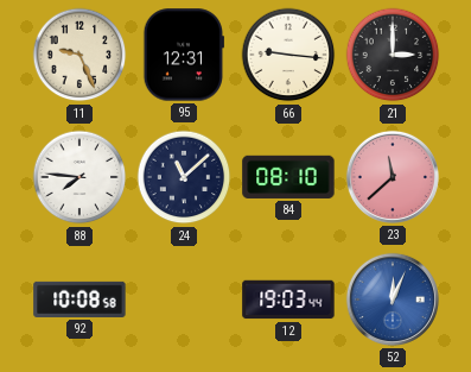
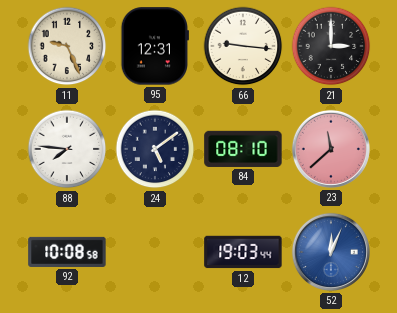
24: 11:08 -> 5:09
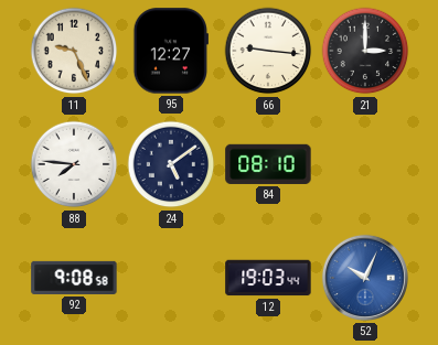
95: 12:31 -> 12:27
23: 11:38 -> none
92: 10:08 -> 9:08
52: 12:04 -> 10:04
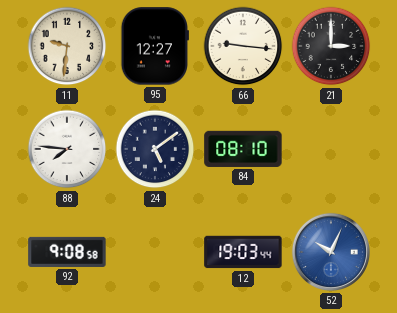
11: 9:26 -> 9:31
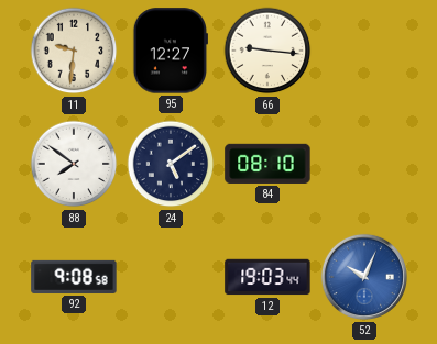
21: 3:00 -> none
88: 7:46 -> 7:51
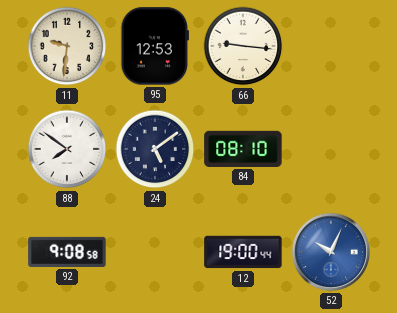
95: 12:27 -> 12:53
12: 19:03 -> 19:00
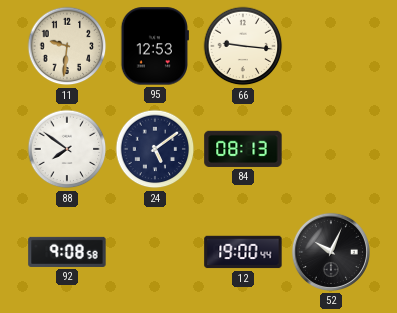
84: 08:10 -> 08:13
52 dial: blue -> black
